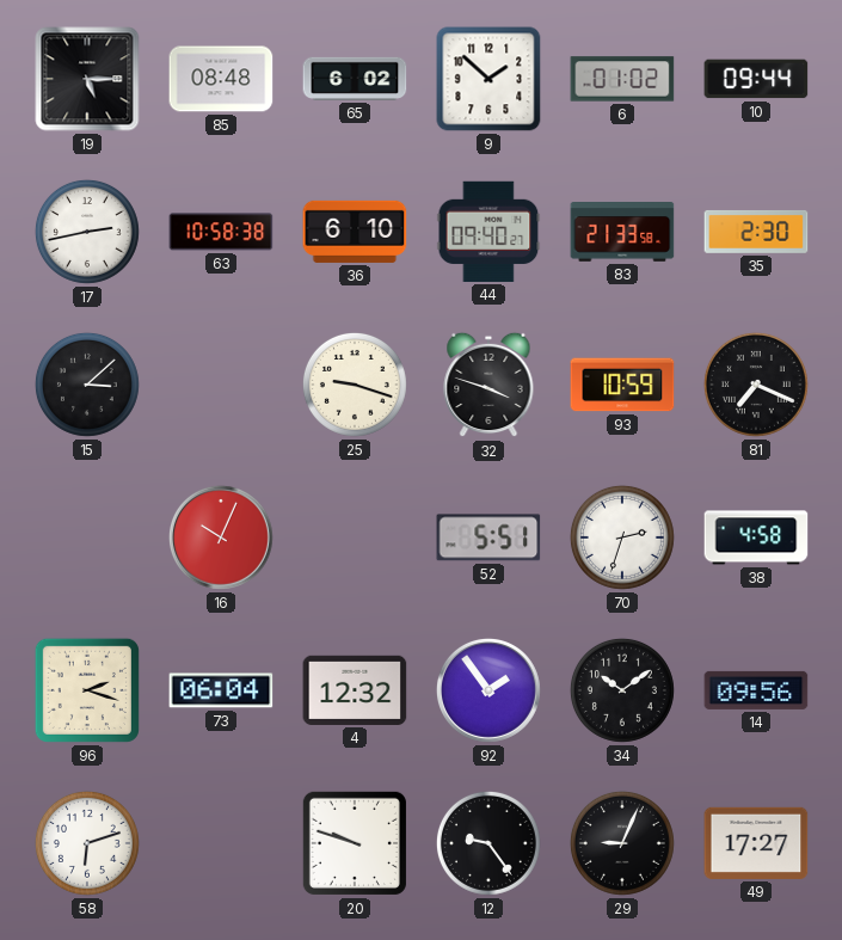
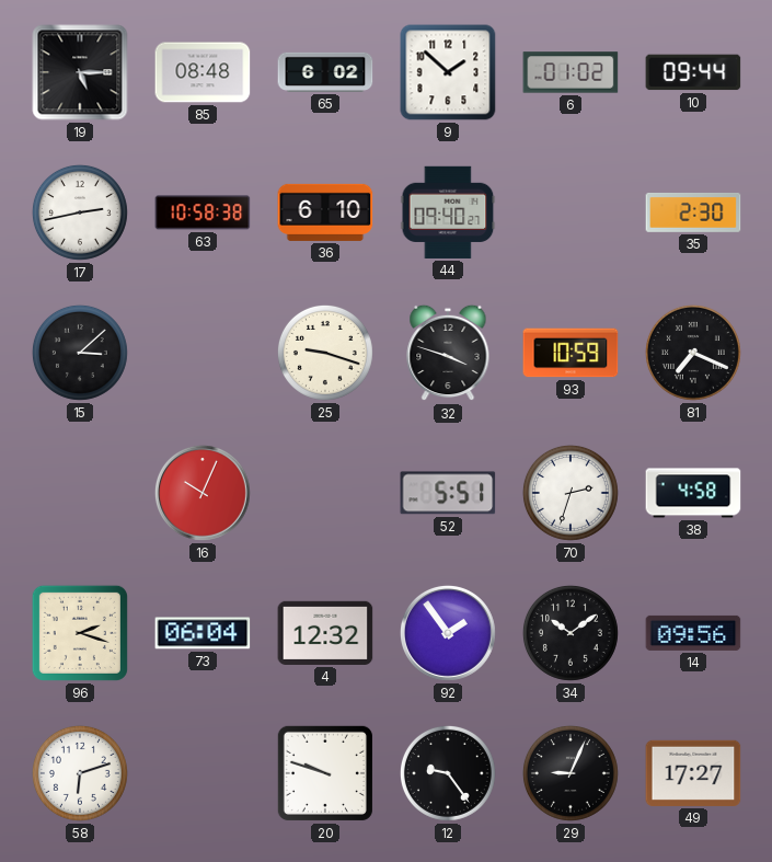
83: 21:33 -> none
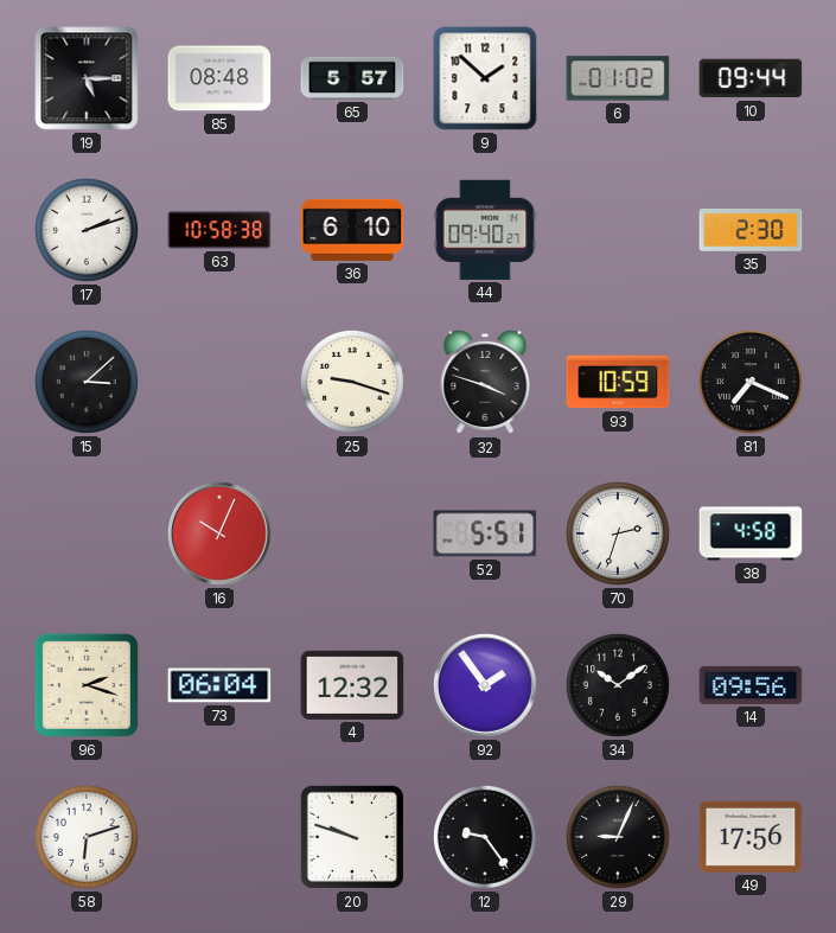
65: 6:02 -> 5:57
17: 2:43 -> 2:12
49: 17:27 -> 17:56
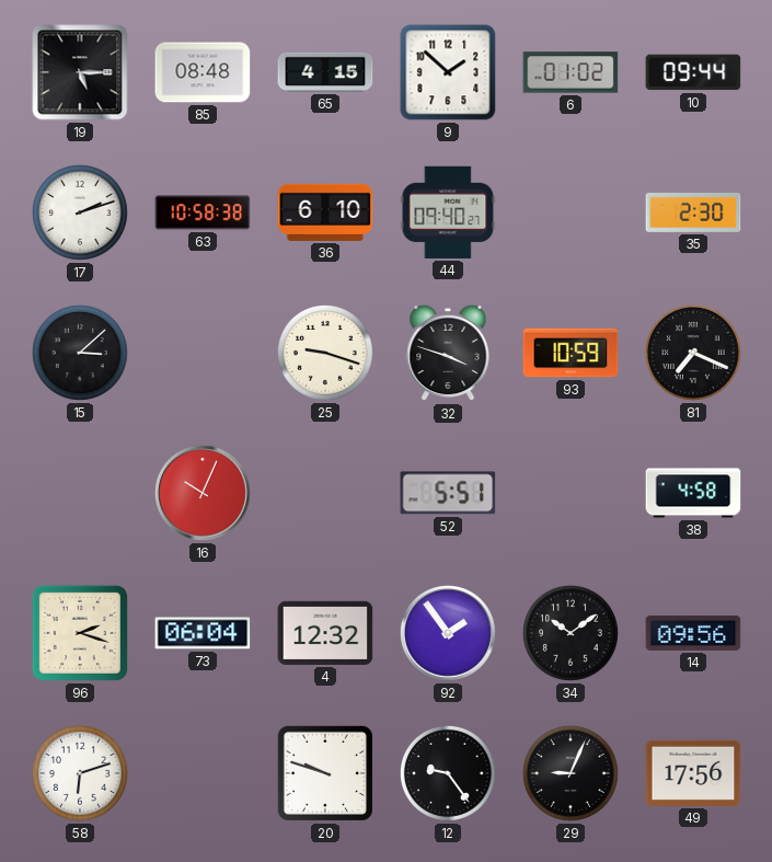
65: 5:57 -> 4:15
70: 2:33 -> none
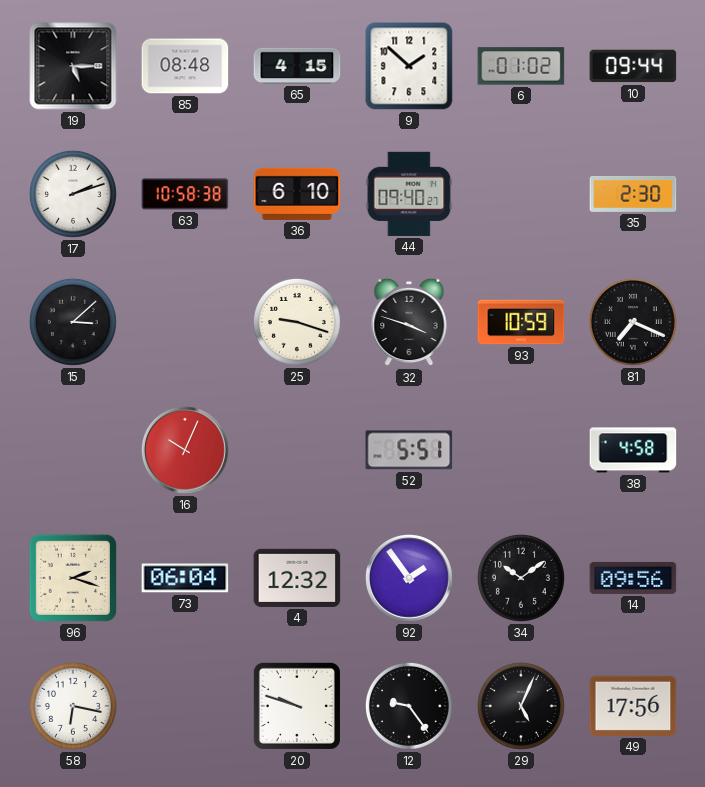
58: 6:12 -> 6:17
29: 9:04 -> 5:04
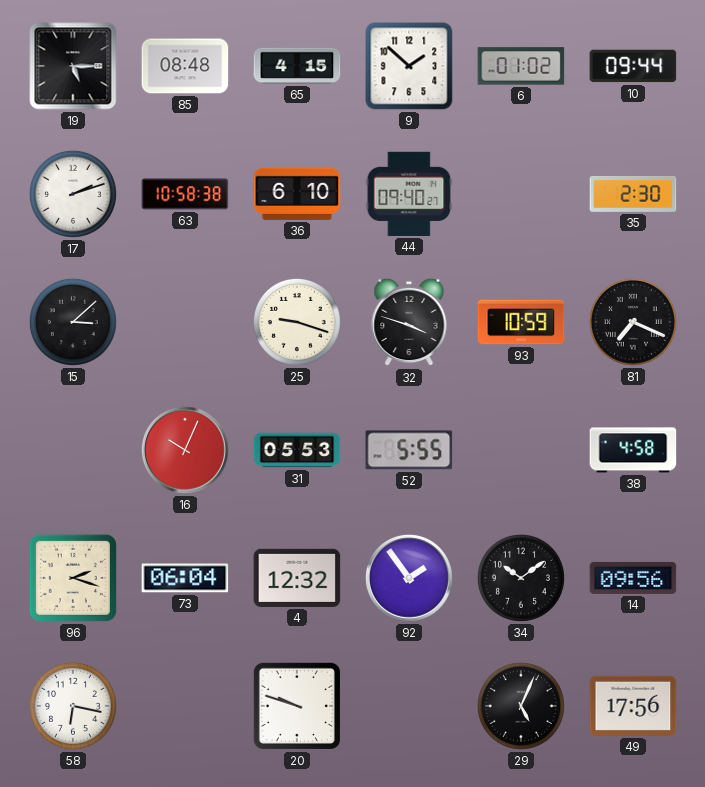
31: none -> 05:53
52: 5:51 -> 5:55
12: 9:24 -> none
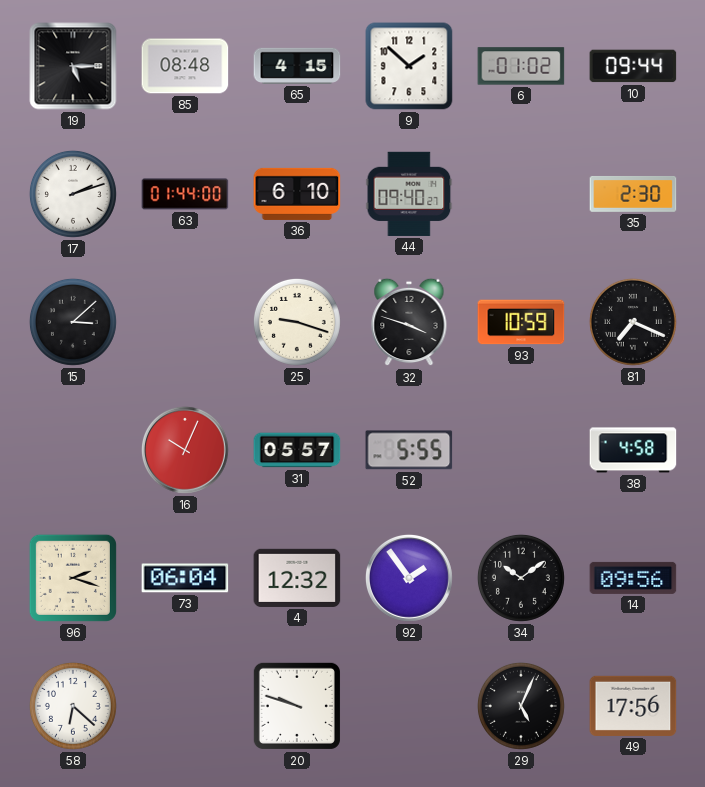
63: 10:58 -> 01:44
31: 05:53 -> 05:57
58: 6:17 -> 6:22
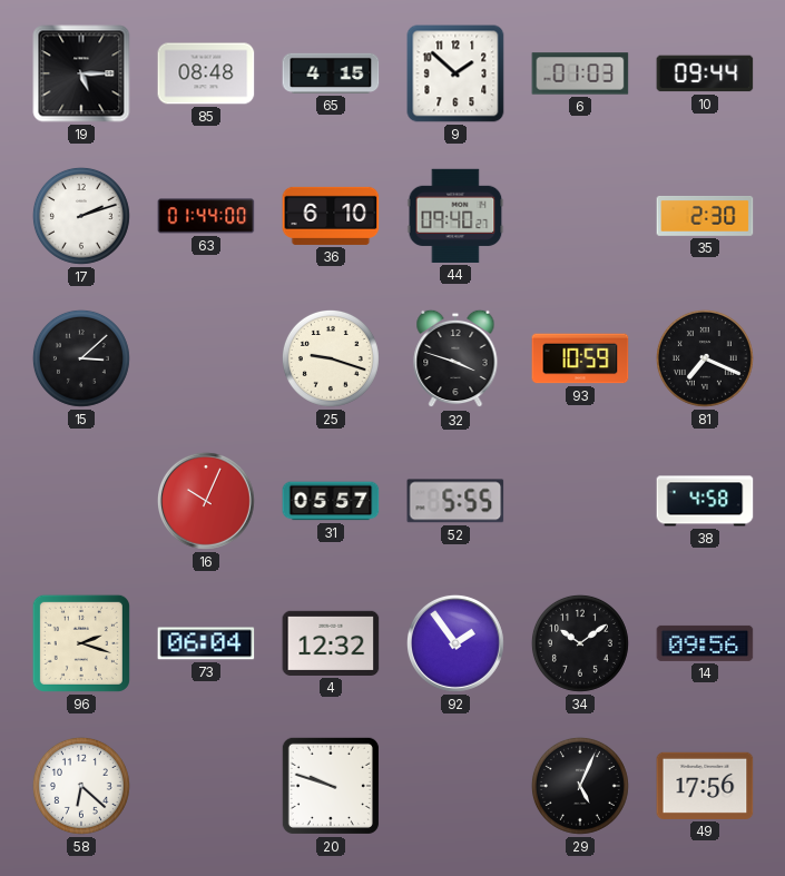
6: 01:02 -> 01:03
